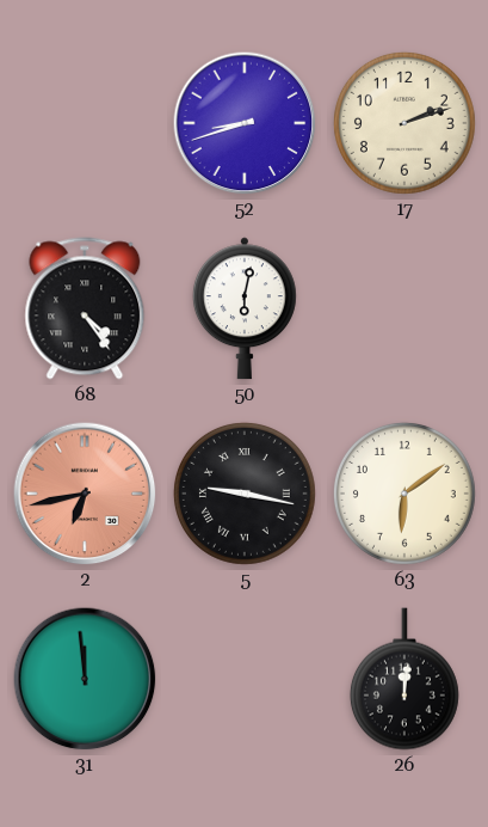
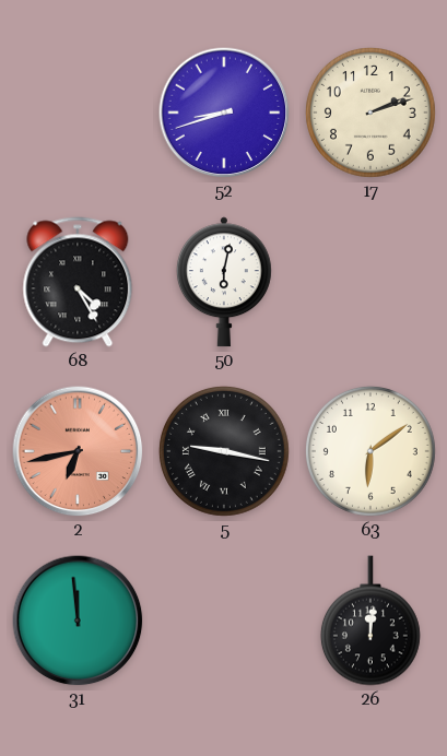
68: 4:24 -> 4:25
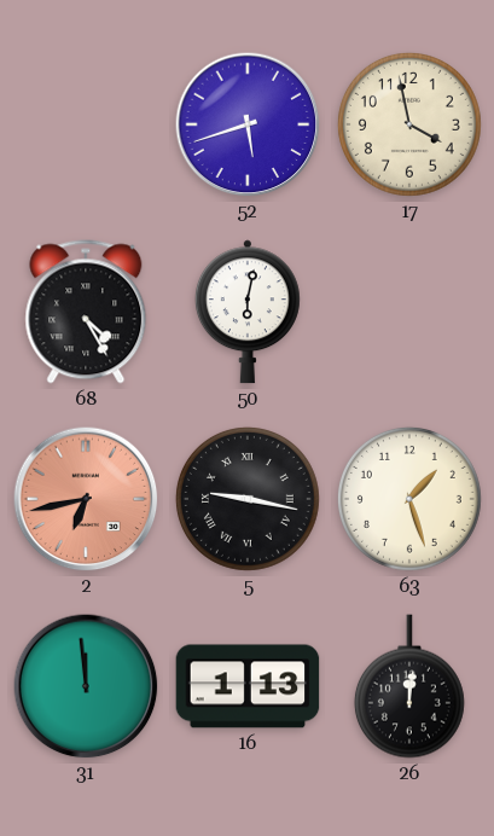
52: 8:42 -> 5:42
17: 2:12 -> 3:58
63: 6:09 -> 1:27
16: none -> 1:13
